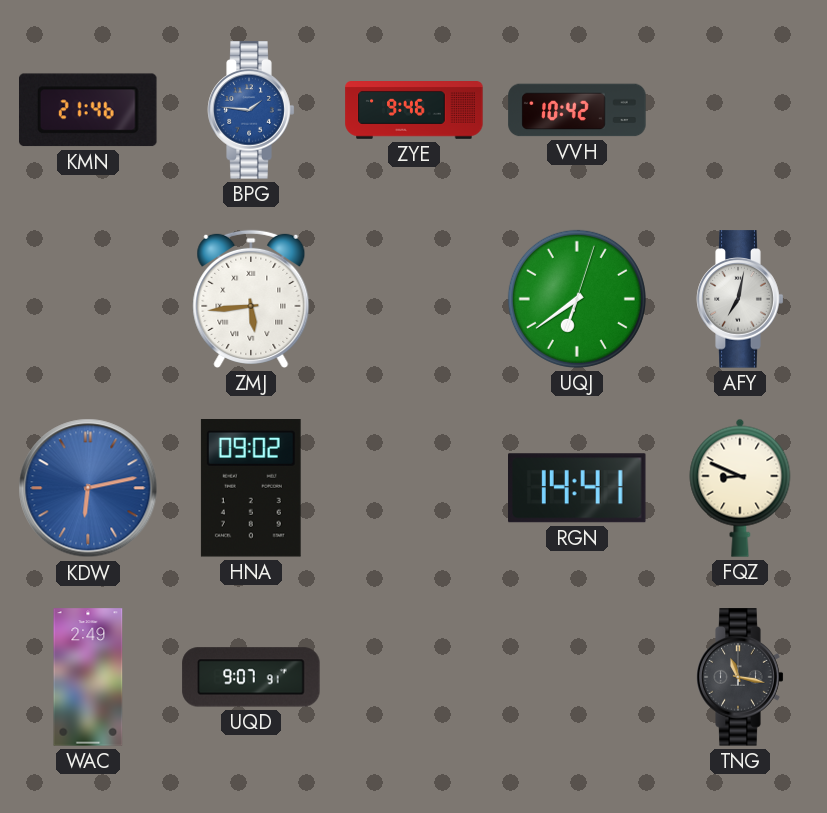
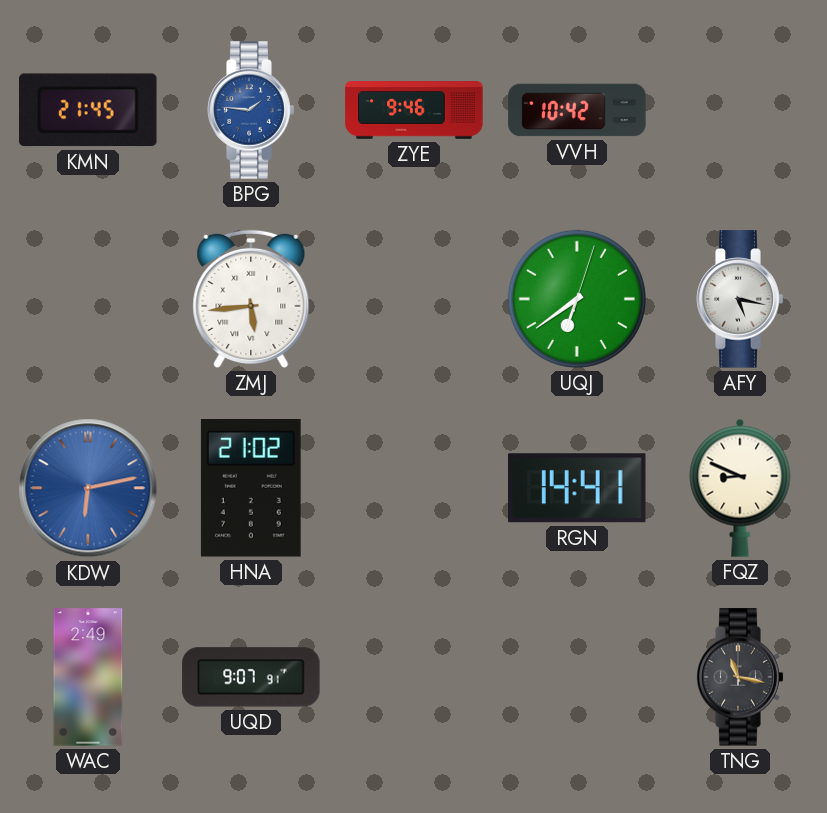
KMN: 21:46 -> 21:45
AFY: 7:02 -> 5:17
HNA: 09:02 -> 21:02
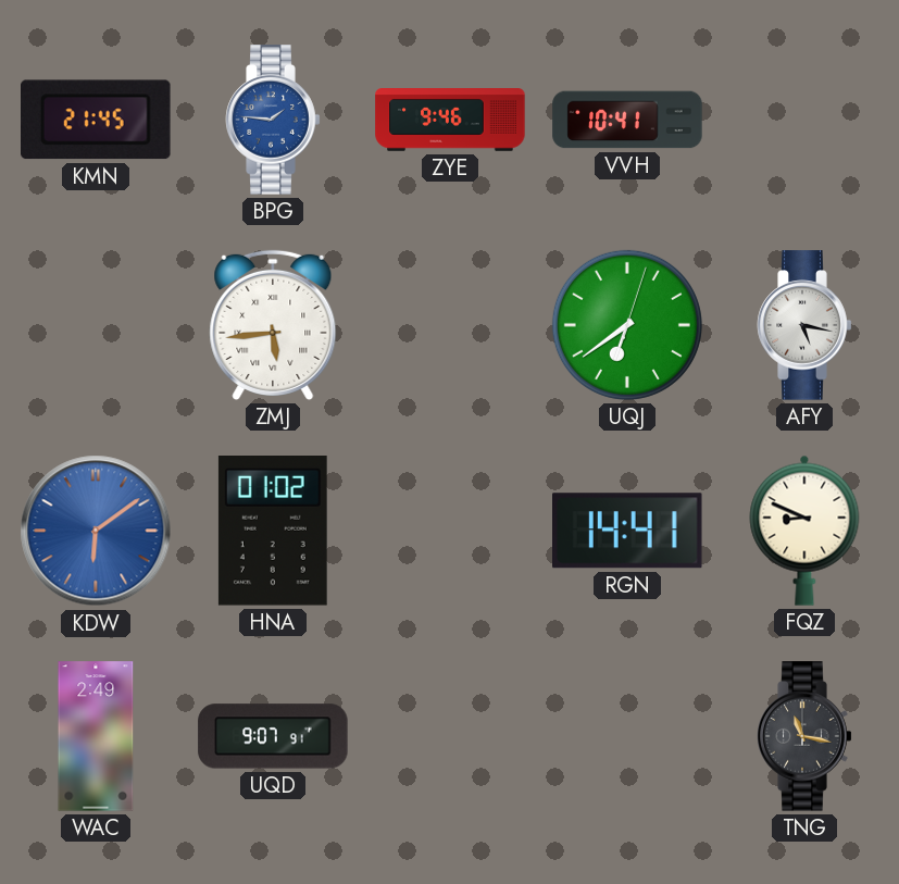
VVH: 10:42 -> 10:41
KDW: 6:13 -> 6:09
HNA: 21:02 -> 01:02
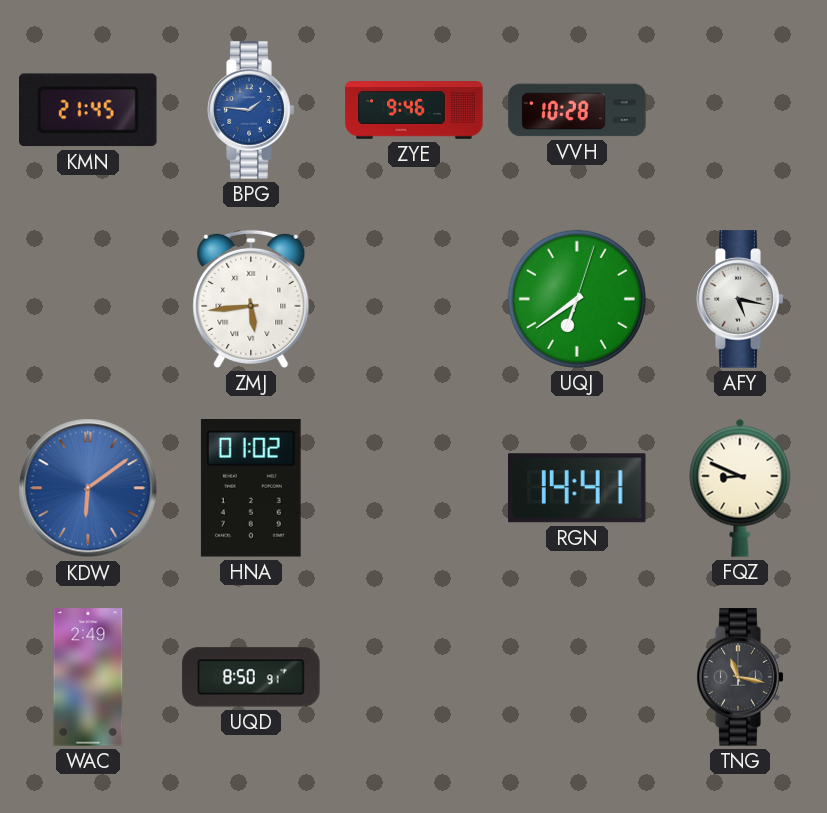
VVH: 10:41 -> 10:28
UQD: 9:07 -> 8:50
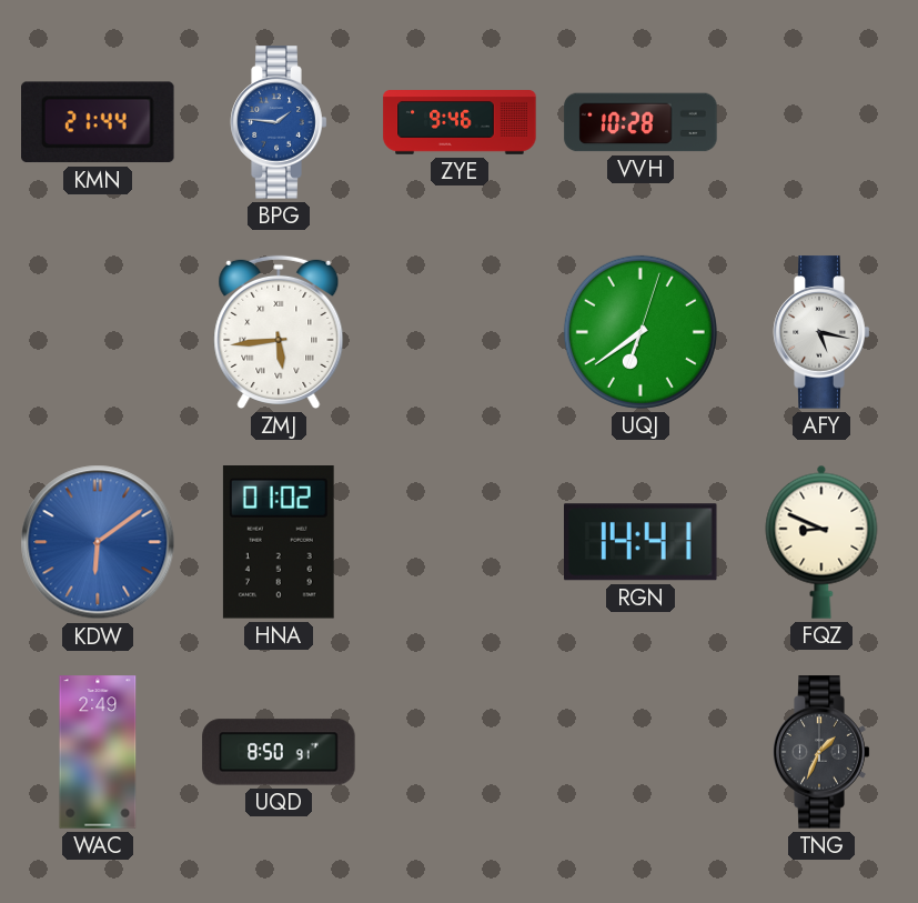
KMN: 21:45 -> 21:44
TNG: 11:17 -> 1:34
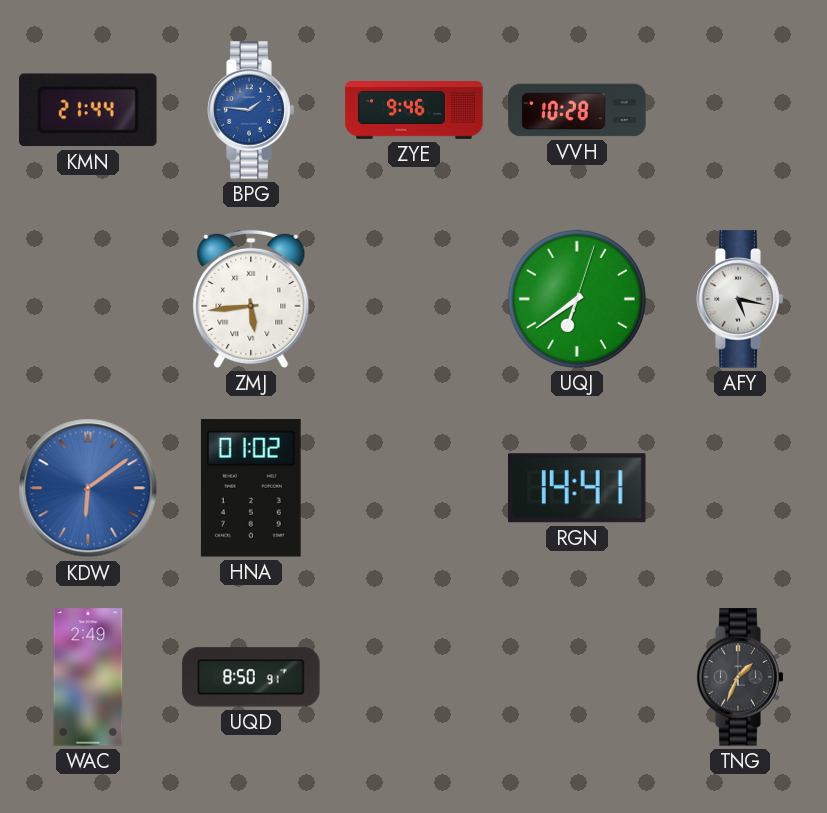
FQZ: 8:49 -> none
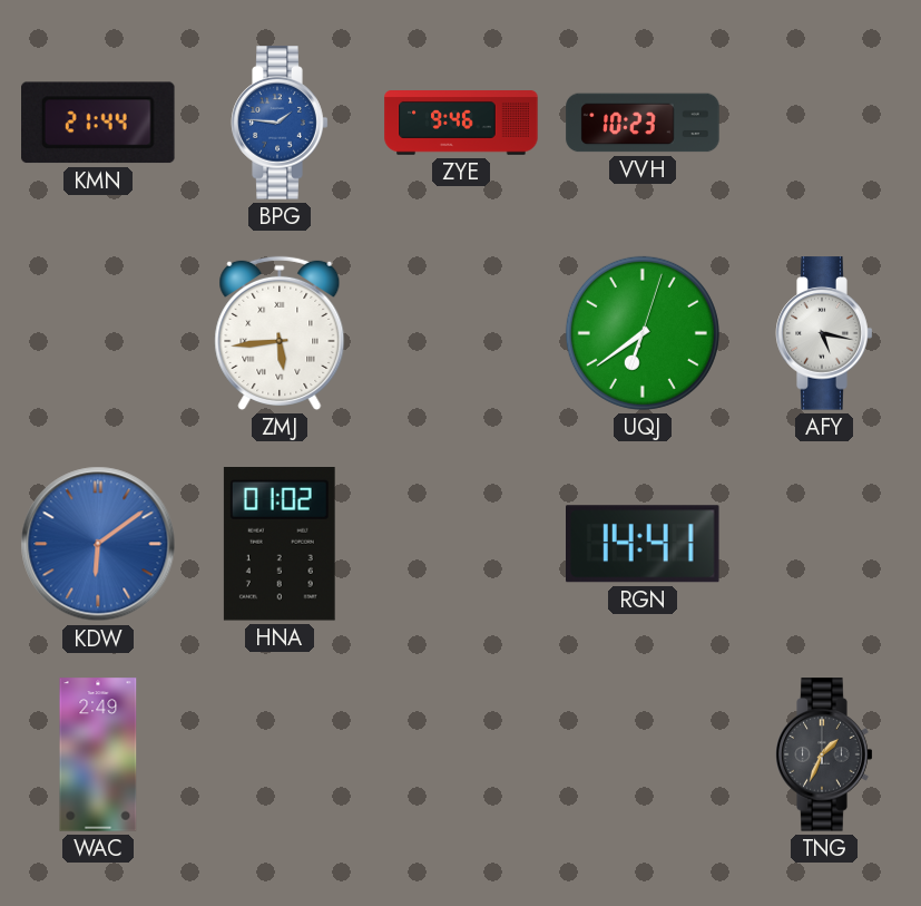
VVH: 10:28 -> 10:23
UQD: 8:50 -> none
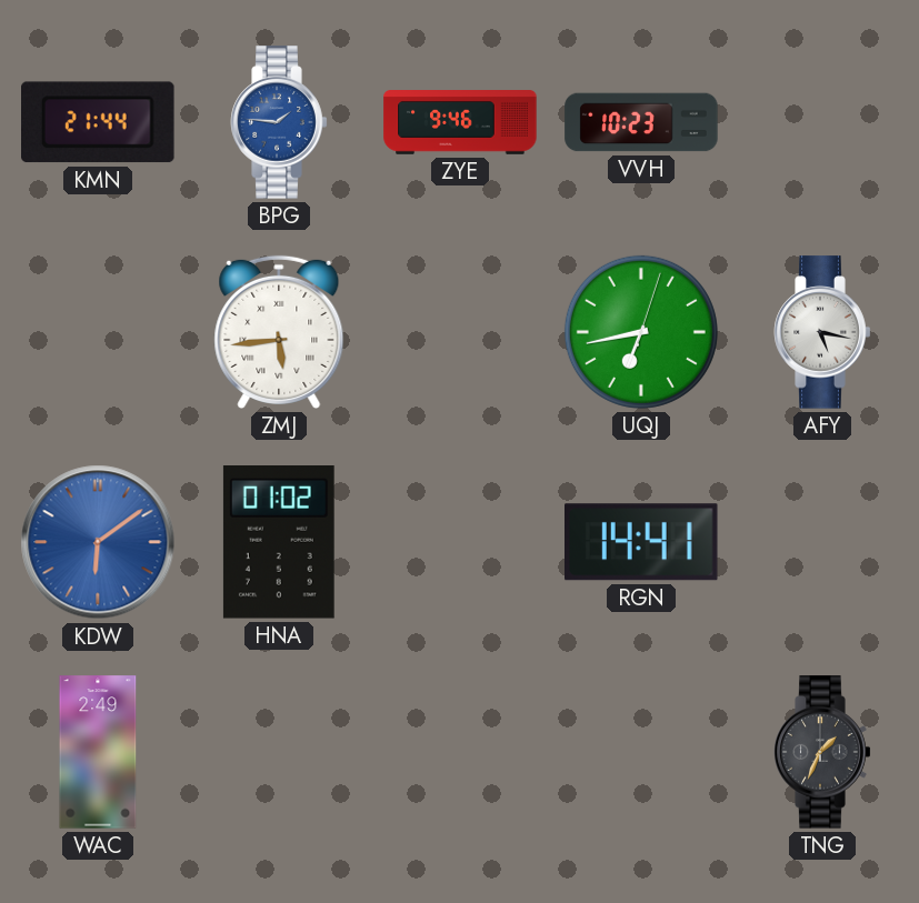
UQJ: 6:39 -> 6:43
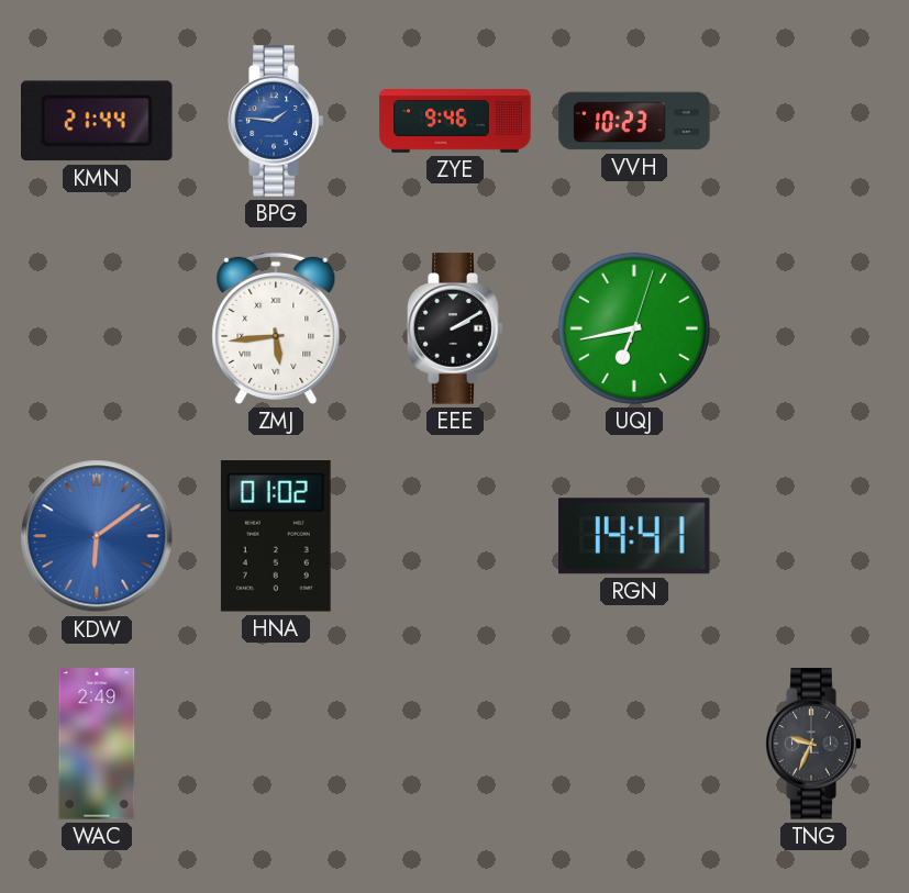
EEE: none -> 2:10
AFY: 5:17 -> none
TNG: 1:34 -> 9:34
